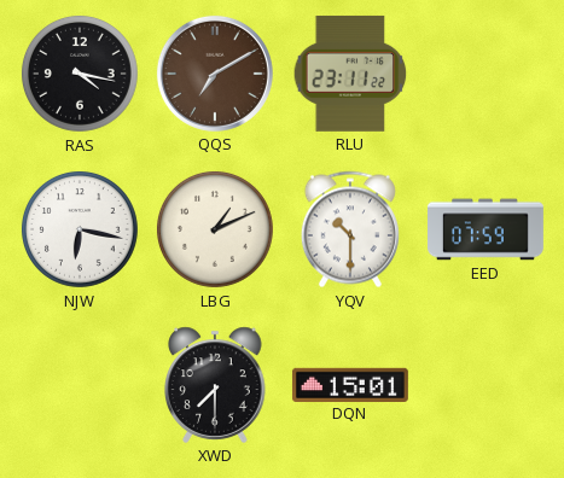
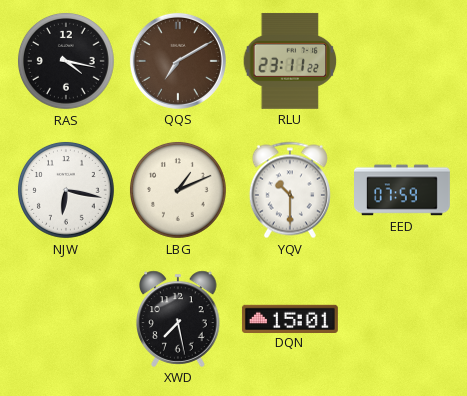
XWD: 7:30 -> 7:28
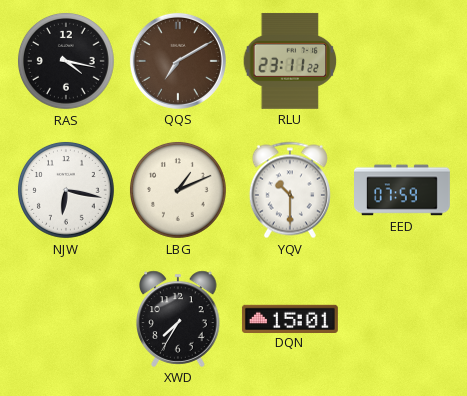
XWD: 7:28 -> 7:35
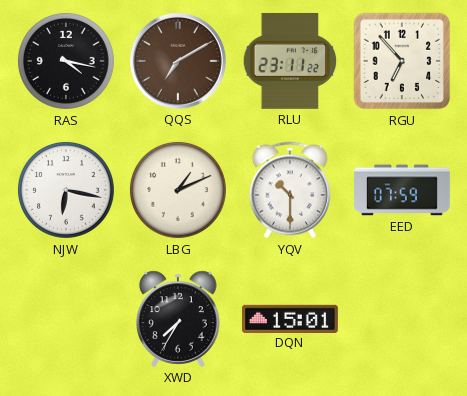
RGU: none -> 6:53
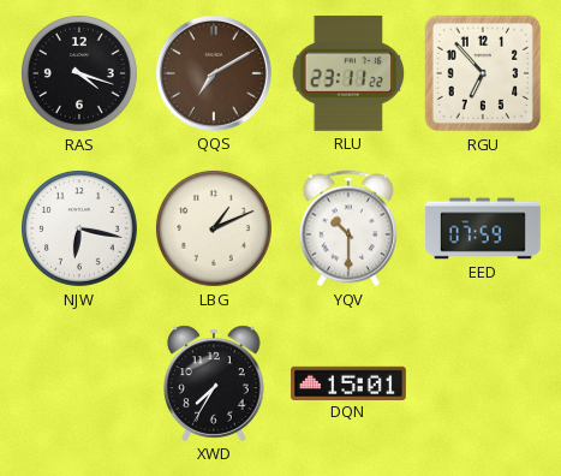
RAS: 4:17 -> 4:18
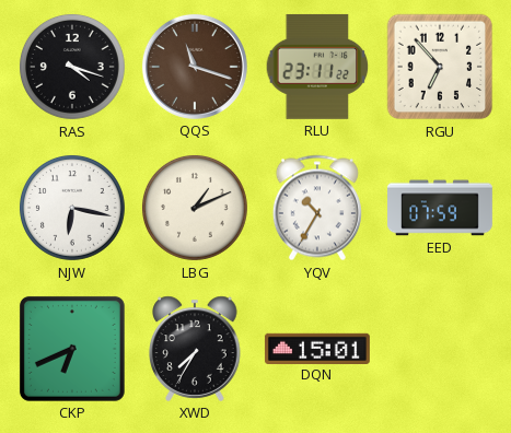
QQS: 7:10 -> 11:18
YQV: 10:30 -> 10:35
CKP: none -> 6:41
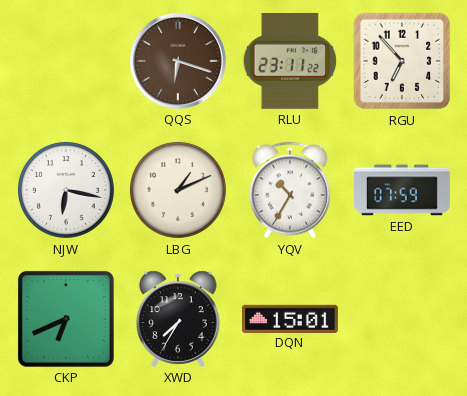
RAS: 4:18 -> none
QQS: 11:18 -> 6:18
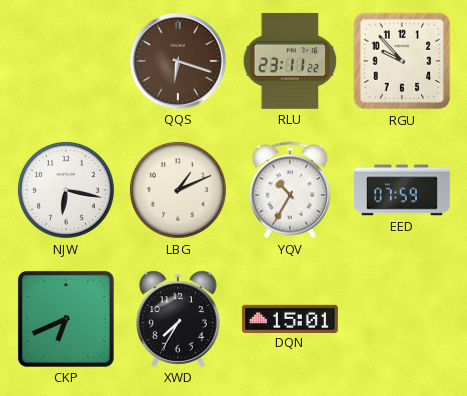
RGU: 6:53 -> 9:53
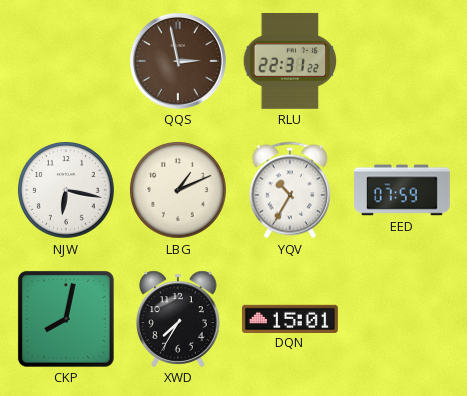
QQS: 6:18 -> 2:58
RLU: 23:11 -> 22:31
RGU: 9:53 -> none
CKP: 6:41 -> 8:02
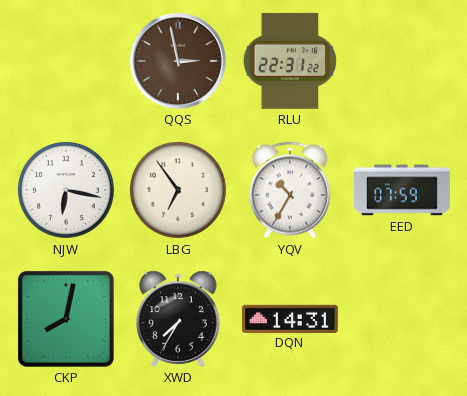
LBG: 1:11 -> 6:54
DQN: 15:01 -> 14:31
